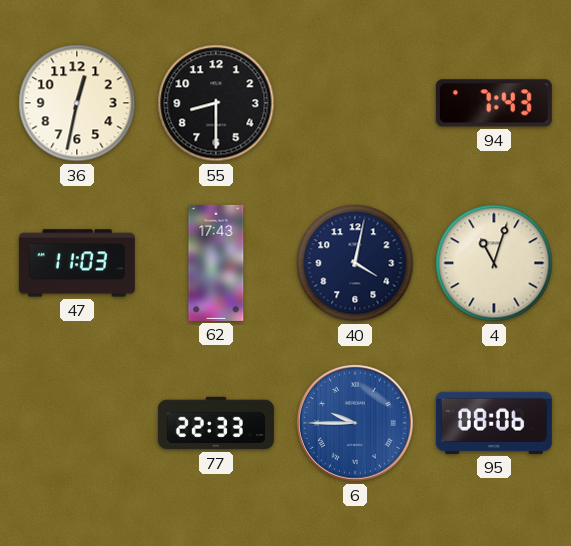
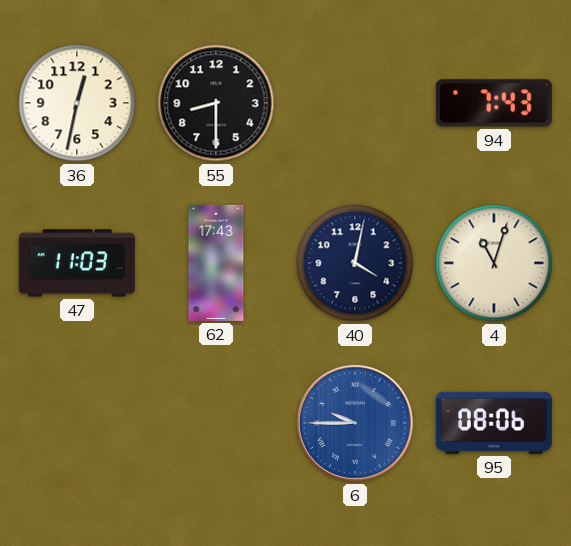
77: 22:33 -> none
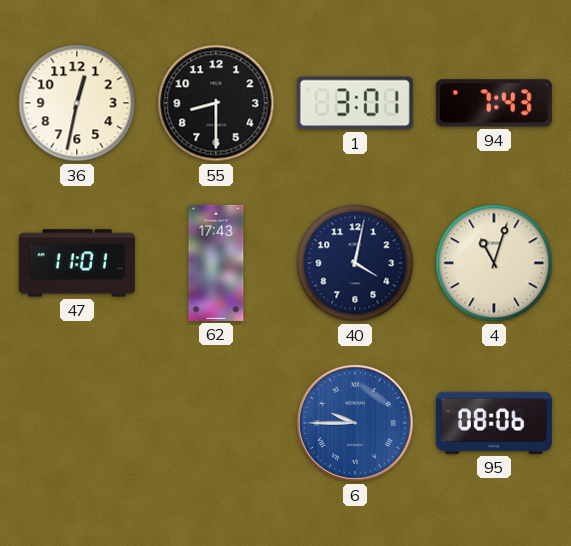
1: none -> 3:01
47: 11:03 -> 11:01
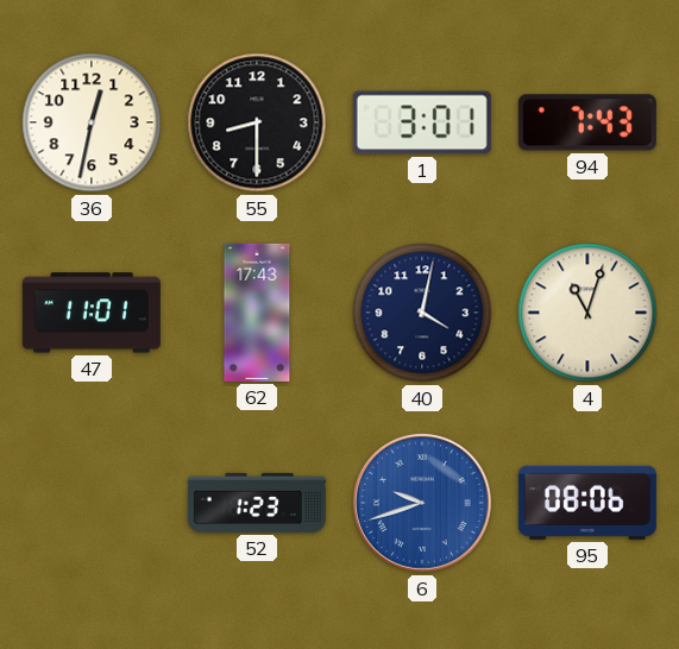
52: none -> 1:23
6: 9:45 -> 9:42
